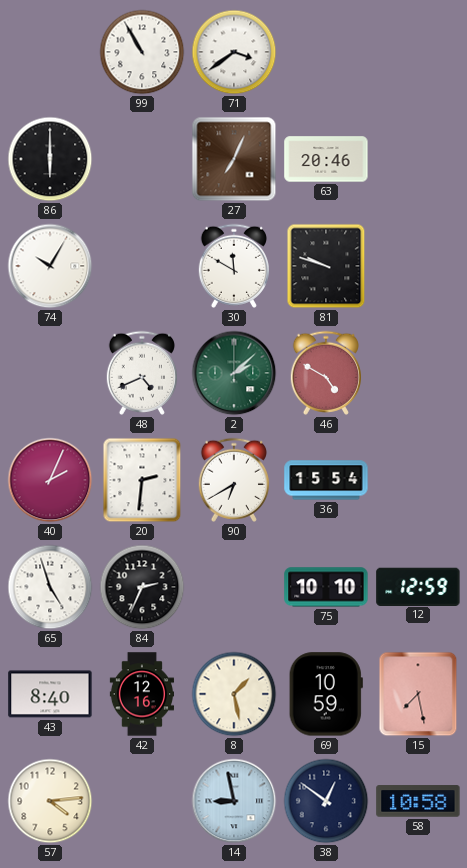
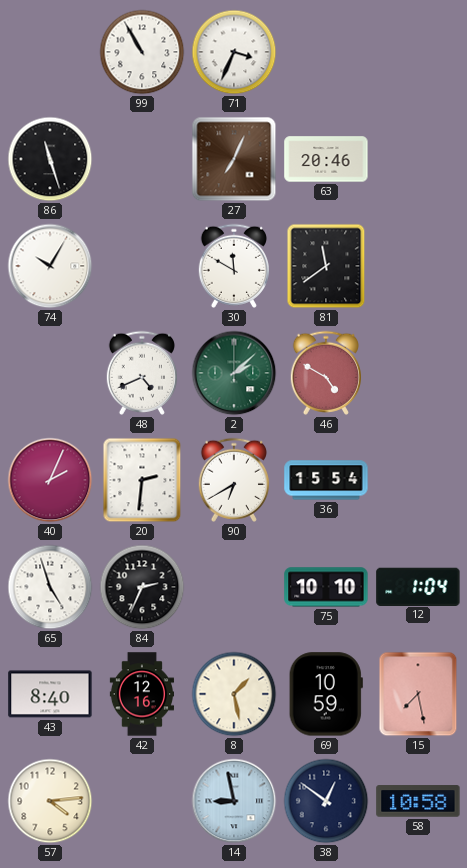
71: 3:39 -> 3:34
86: 6:00 -> 11:27
81: 9:48 -> 11:39
12: 12:59 -> 1:04
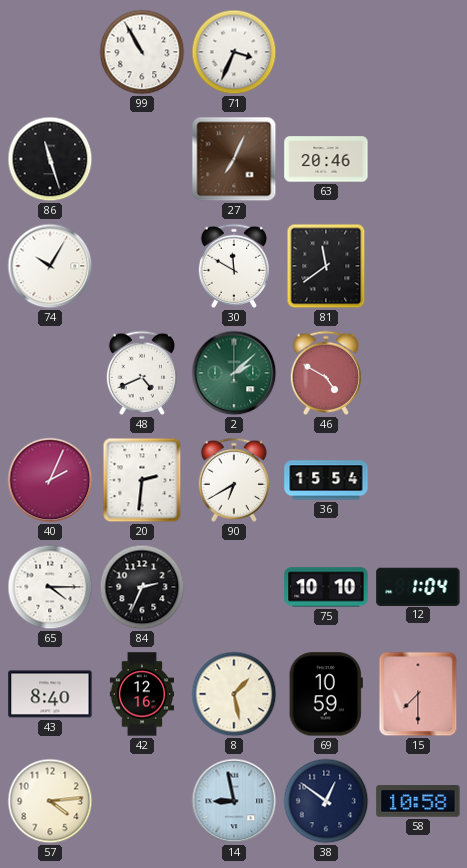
65: 4:57 -> 4:15
15: 7:28 -> 7:30
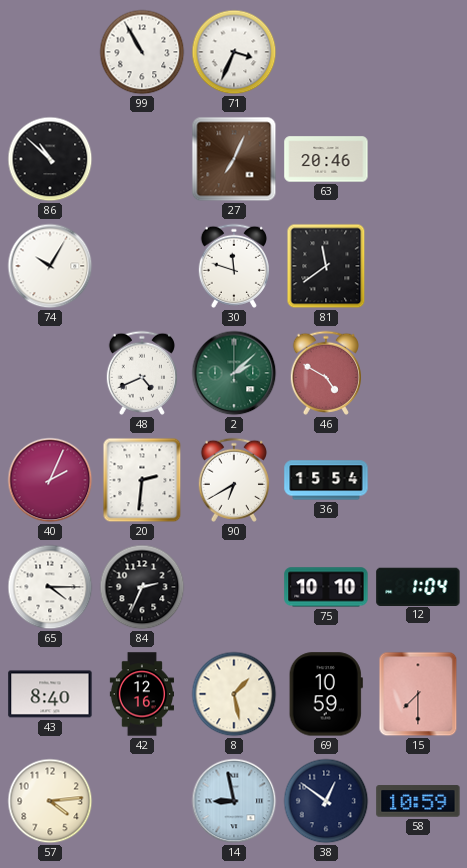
86: 11:27 -> 10:52
30: 11:50 -> 11:48
58: 10:58 -> 10:59
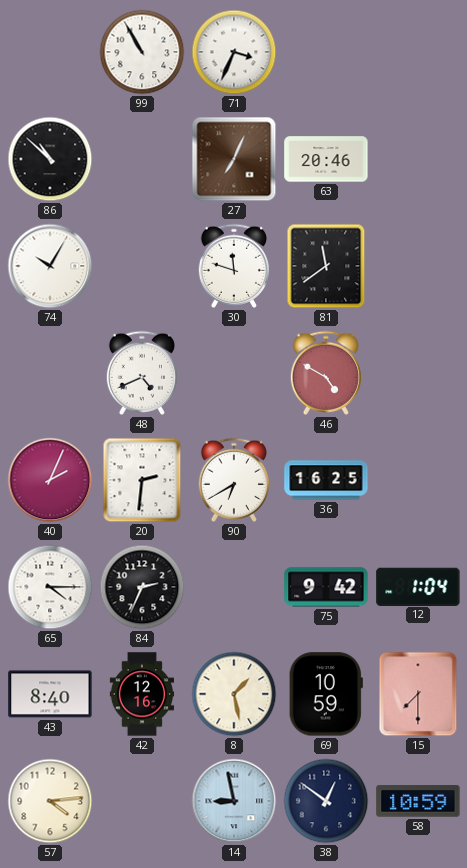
2: 2:08 -> none
36: 15:54 -> 16:25
75: 10:10 -> 9:42
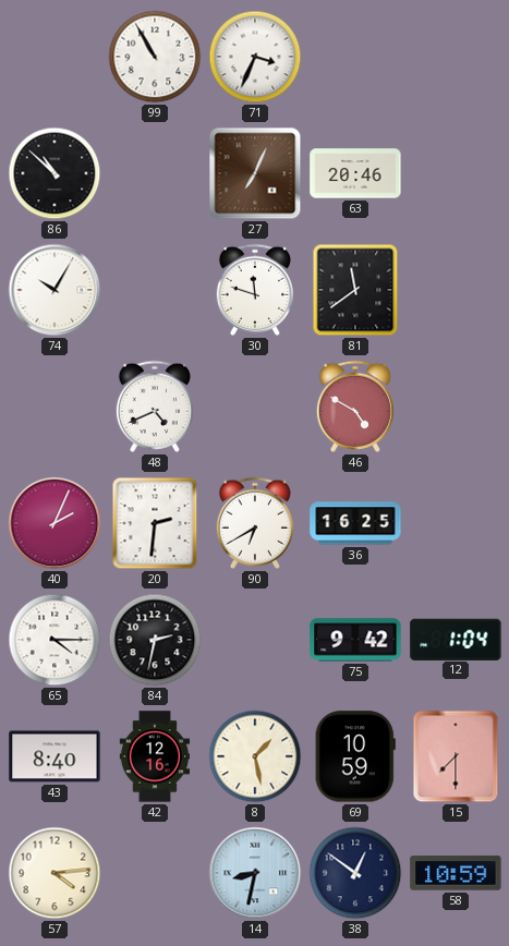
84: 2:34 -> 2:32
14: 8:58 -> 8:32
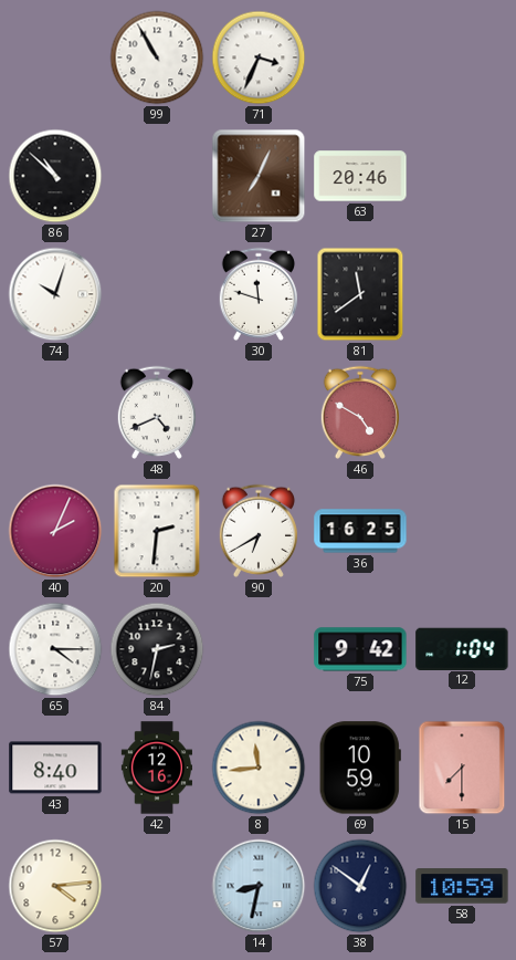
74: 10:05 -> 10:03
8: 1:28 -> 11:44
